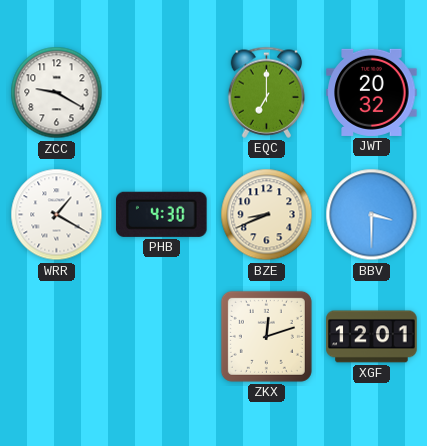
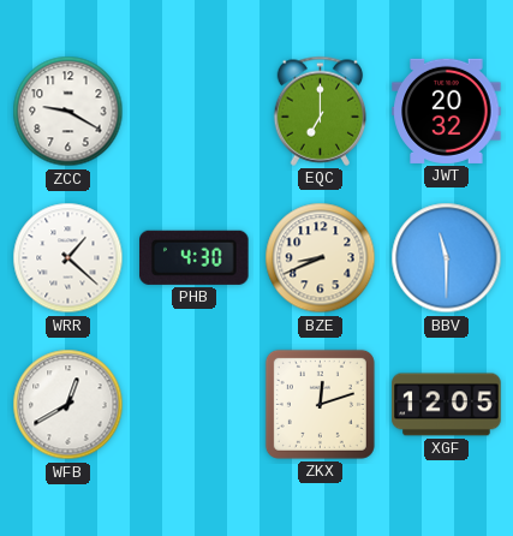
WRR: 1:20 -> 1:22
BBV: 3:30 -> 11:30
WFB: none -> 12:40
XGF: 12:01 -> 12:05
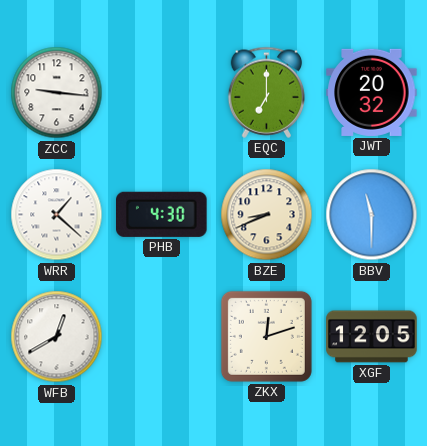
ZCC: 9:20 -> 9:16
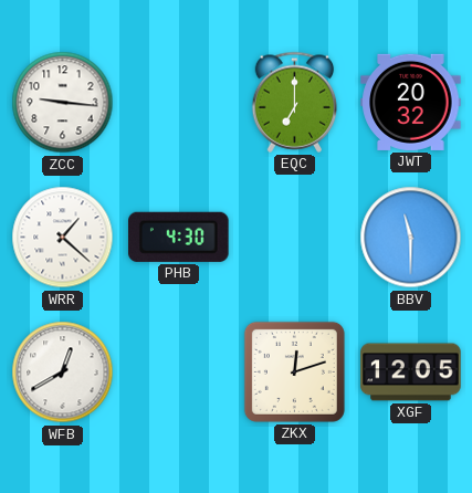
BZE: 8:41 -> none
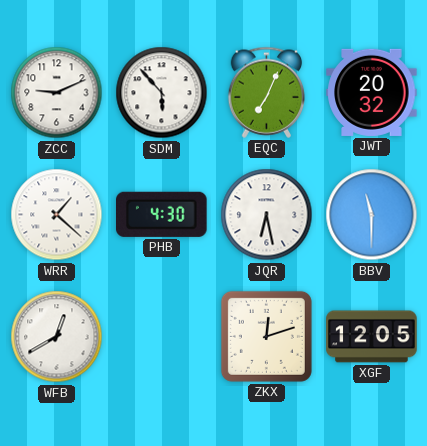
ZCC: 9:16 -> 9:11
SDM: none -> 5:53
EQC: 7:00 -> 7:04
JQR: none -> 6:28
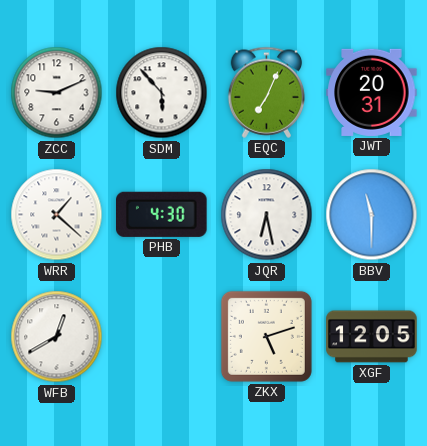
JWT: 20:32 -> 20:31
ZKX: 12:12 -> 5:12
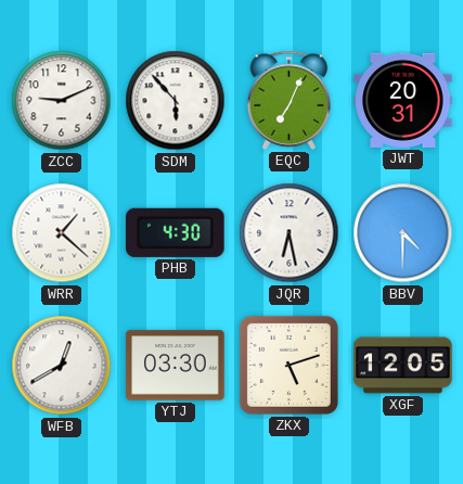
BBV: 11:30 -> 4:30
YTJ: none -> 03:30
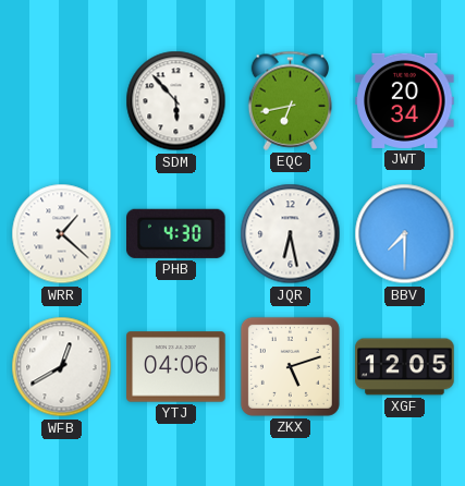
ZCC: 9:11 -> none
EQC: 7:04 -> 6:43
JWT: 20:31 -> 20:34
BBV: 4:30 -> 7:30
YTJ: 03:30 -> 04:06
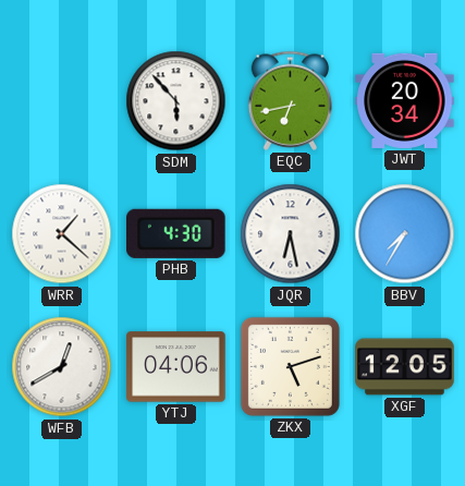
BBV: 7:30 -> 7:35
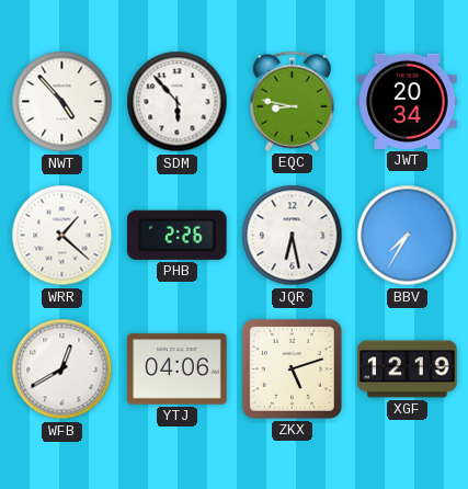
NWT: none -> 4:53
EQC: 6:43 -> 8:47
PHB: 4:30 -> 2:26
XGF: 12:05 -> 12:19
